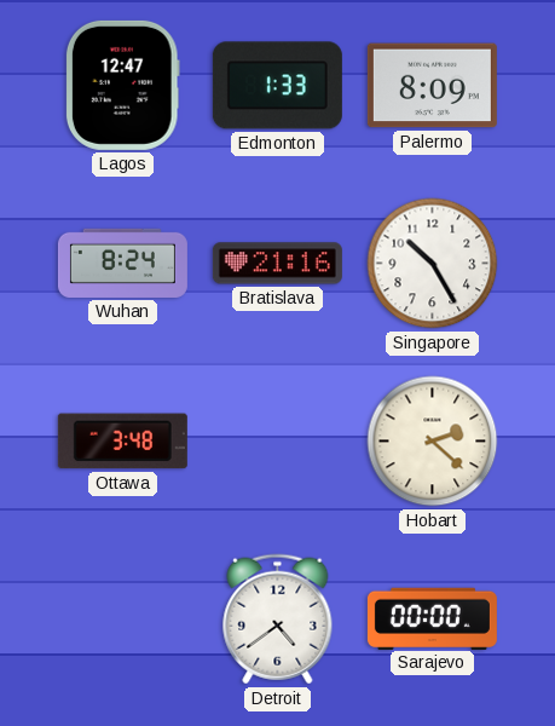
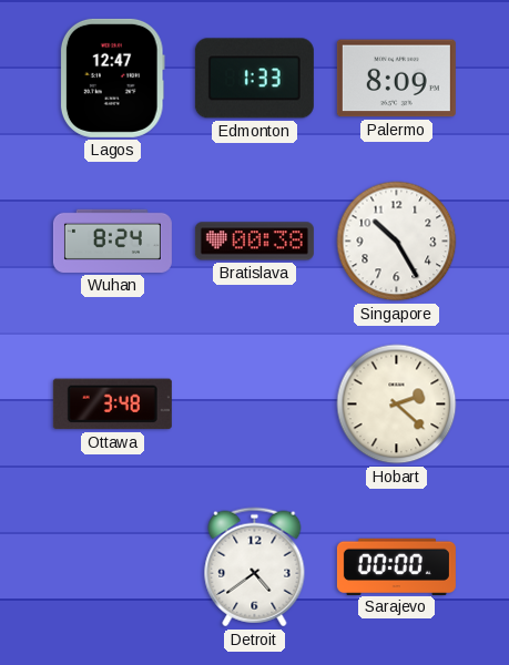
Bratislava: 21:16 -> 00:38
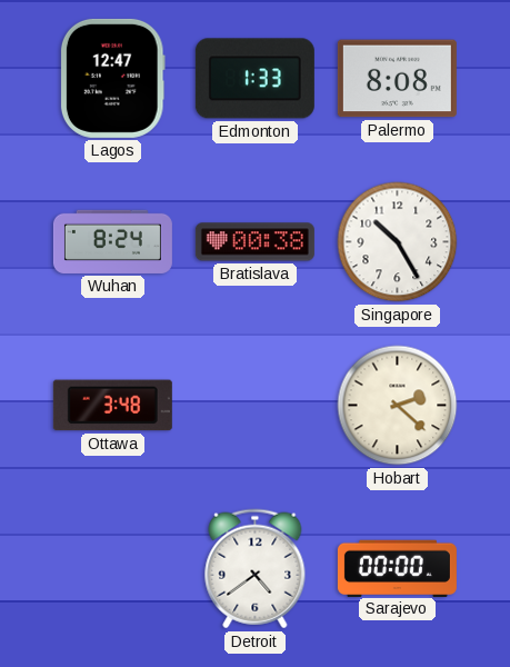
Palermo: 8:09 -> 8:08
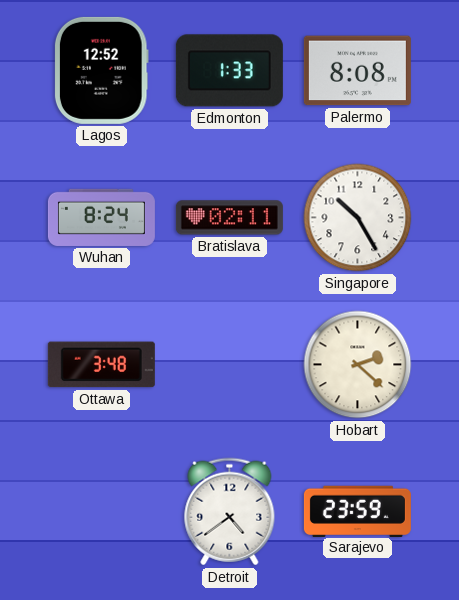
Lagos: 12:47 -> 12:52
Bratislava: 00:38 -> 02:11
Sarajevo: 00:00 -> 23:59
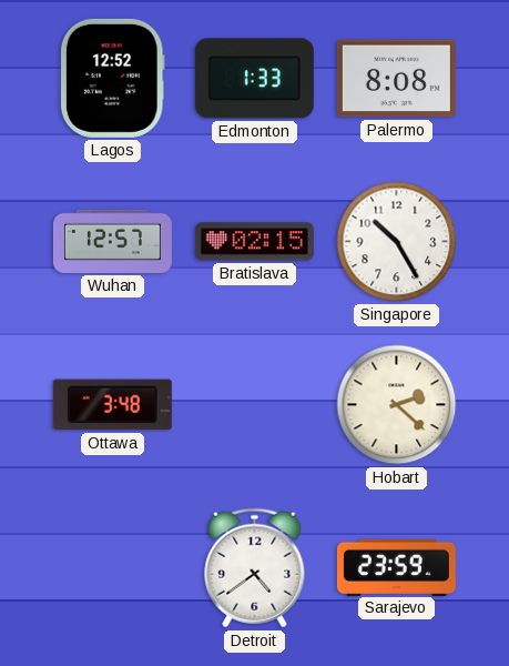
Wuhan: 8:24 -> 12:57
Bratislava: 02:11 -> 02:15
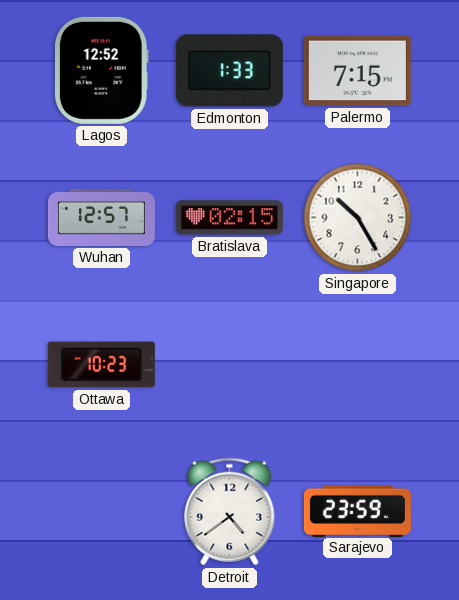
Palermo: 8:08 -> 7:15
Ottawa: 3:48 -> 10:23
Hobart: 2:22 -> none
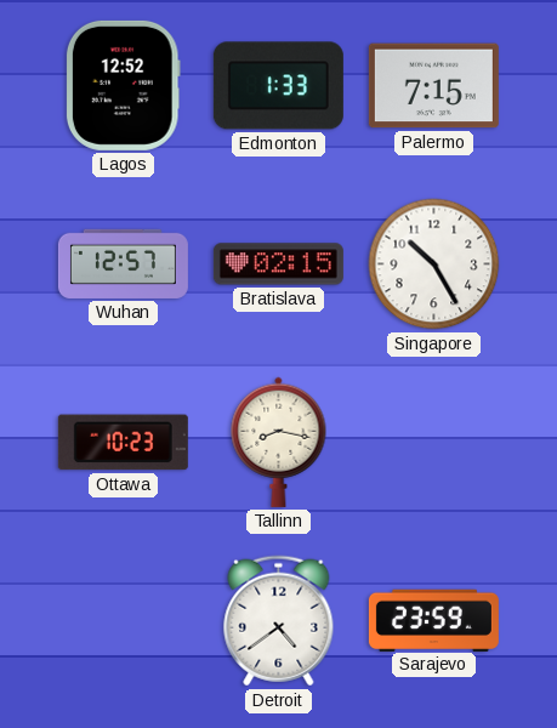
Tallinn: none -> 8:17
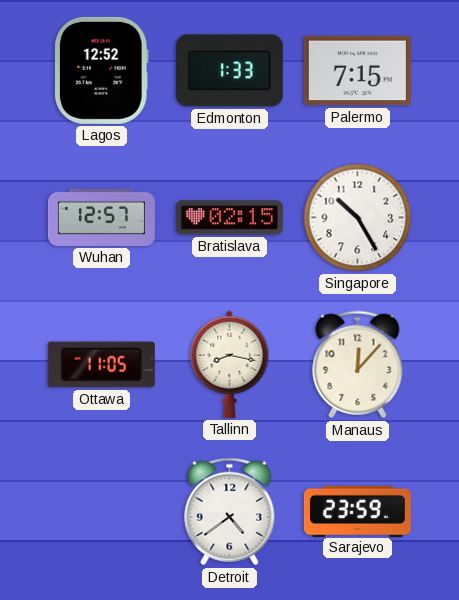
Ottawa: 10:23 -> 11:05
Manaus: none -> 12:07
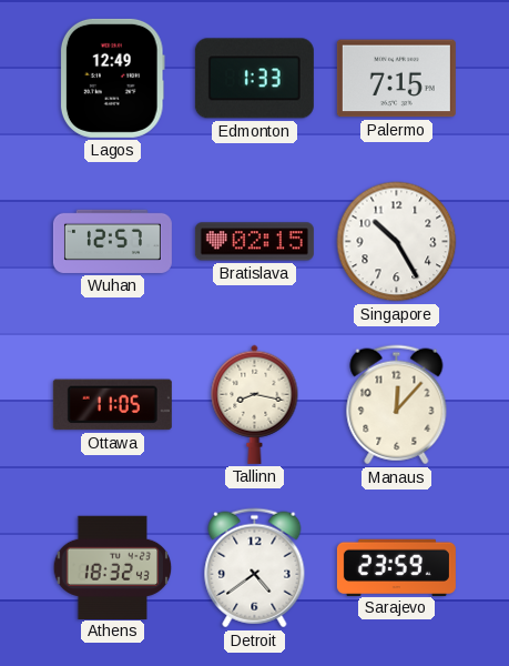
Lagos: 12:52 -> 12:49
Athens: none -> 18:32
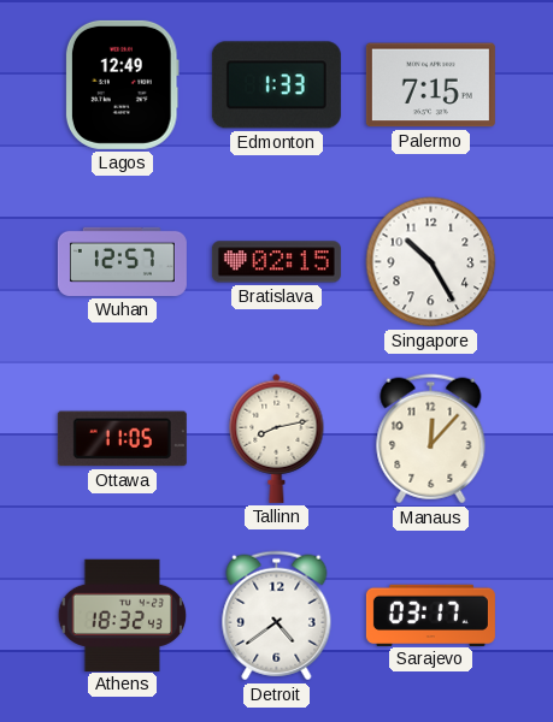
Tallinn: 8:17 -> 8:13
Sarajevo: 23:59 -> 03:17
